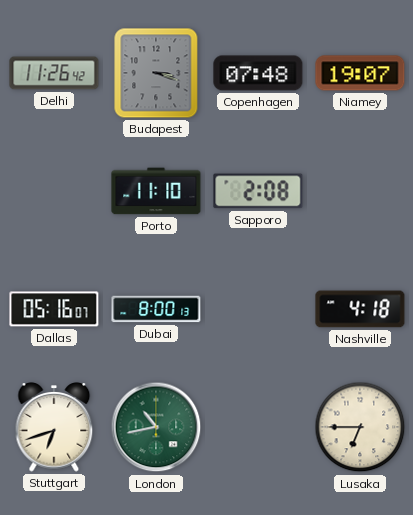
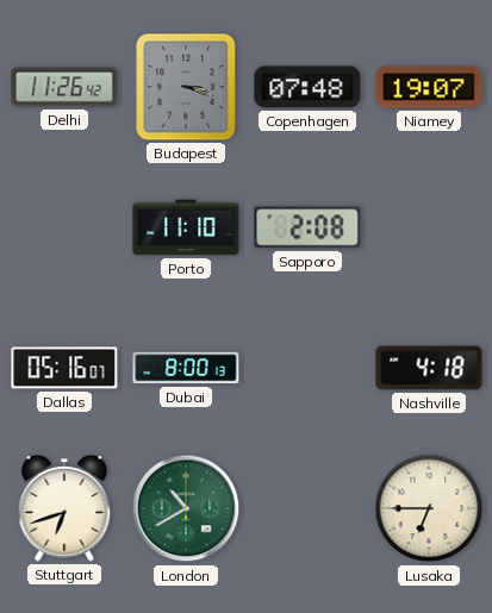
London: 10:43 -> 10:40
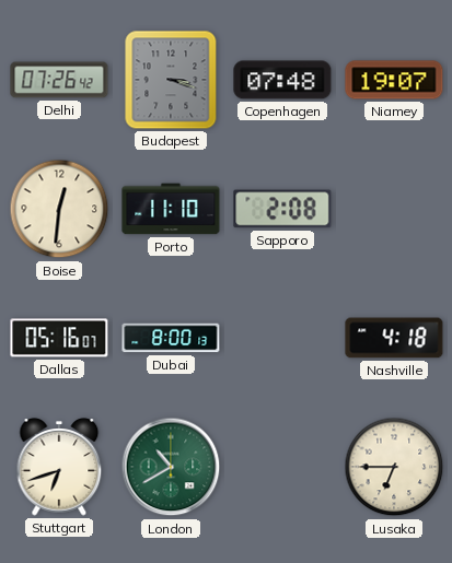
Delhi: 11:26 -> 07:26
Boise: none -> 12:31
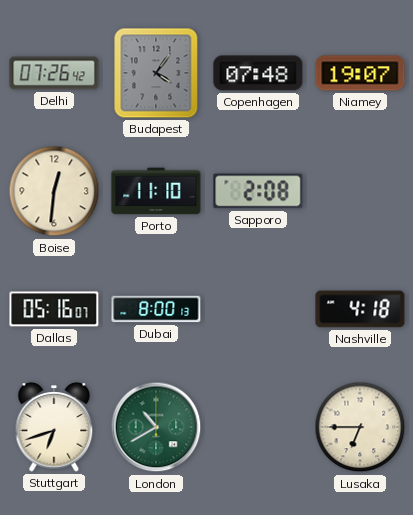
Budapest: 3:18 -> 4:06
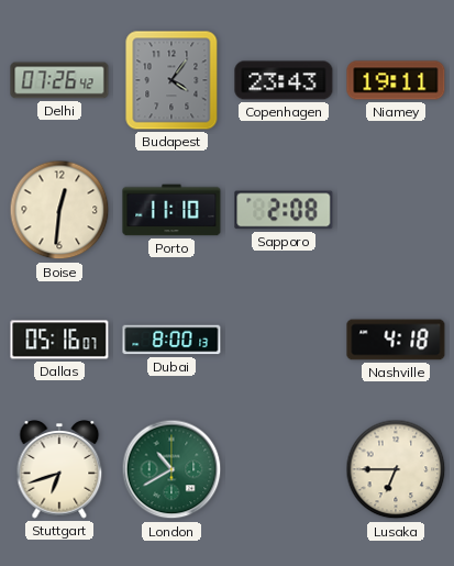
Copenhagen: 07:48 -> 23:43
Niamey: 19:07 -> 19:11
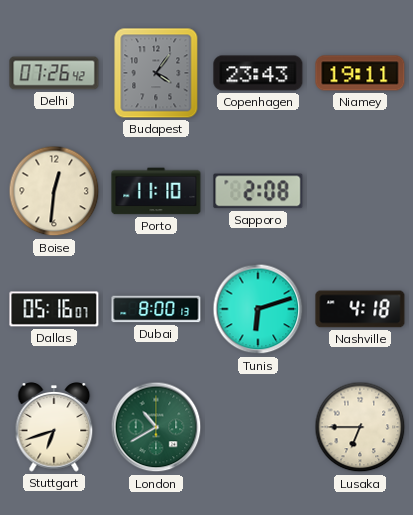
Tunis: none -> 6:12
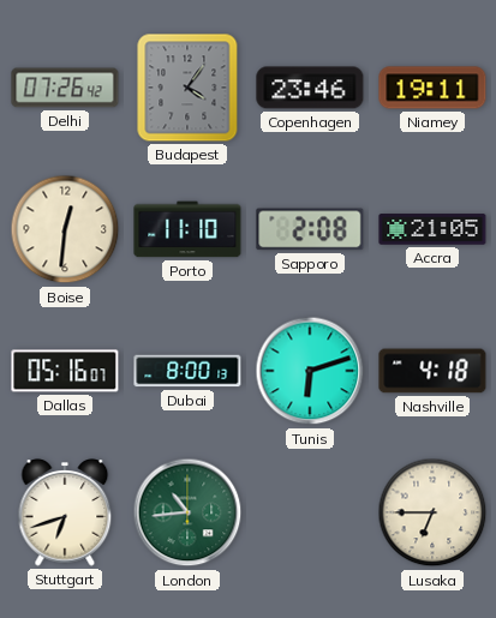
Copenhagen: 23:43 -> 23:46
Accra: none -> 21:05
London: 10:40 -> 10:44
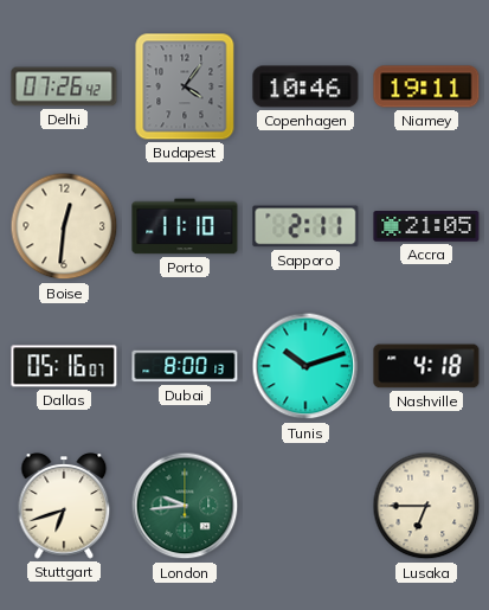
Copenhagen: 23:46 -> 10:46
Sapporo: 2:08 -> 2:11
Tunis: 6:12 -> 10:12
London: 10:44 -> 9:44
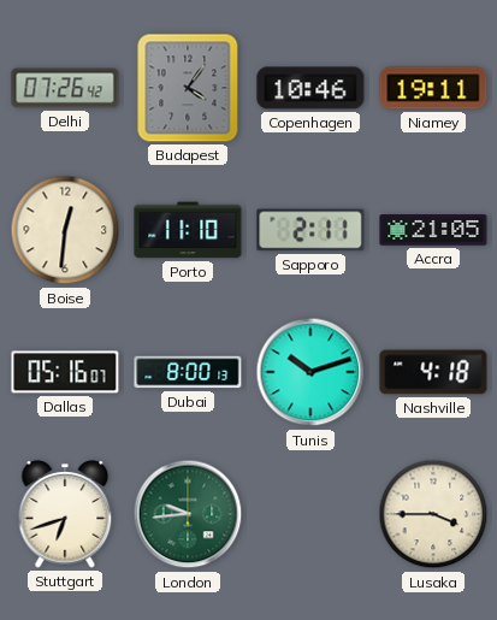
Lusaka: 6:45 -> 3:45
